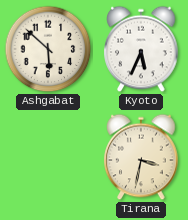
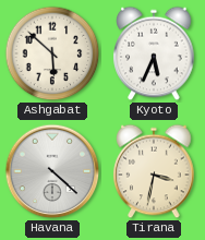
Havana: none -> 4:22
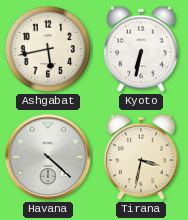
Ashgabat: 5:52 -> 5:43
Kyoto: 5:34 -> 6:32
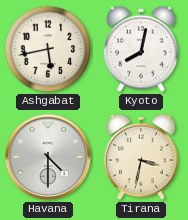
Kyoto: 6:32 -> 8:02
Havana: 4:22 -> 4:30
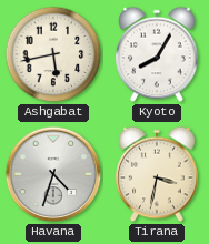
Kyoto: 8:02 -> 8:05
Havana: 4:30 -> 4:33
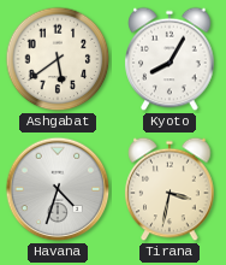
Ashgabat: 5:43 -> 5:39
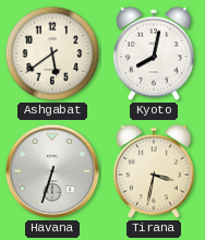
Kyoto: 8:05 -> 8:02
Havana: 4:33 -> 6:33
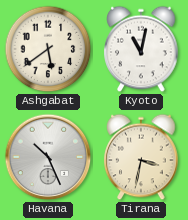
Kyoto: 8:02 -> 11:02
Havana: 6:33 -> 10:26
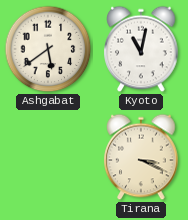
Havana: 10:26 -> none
Tirana: 3:32 -> 3:19
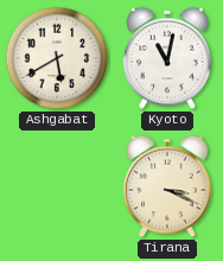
Ashgabat: 5:39 -> 5:40
